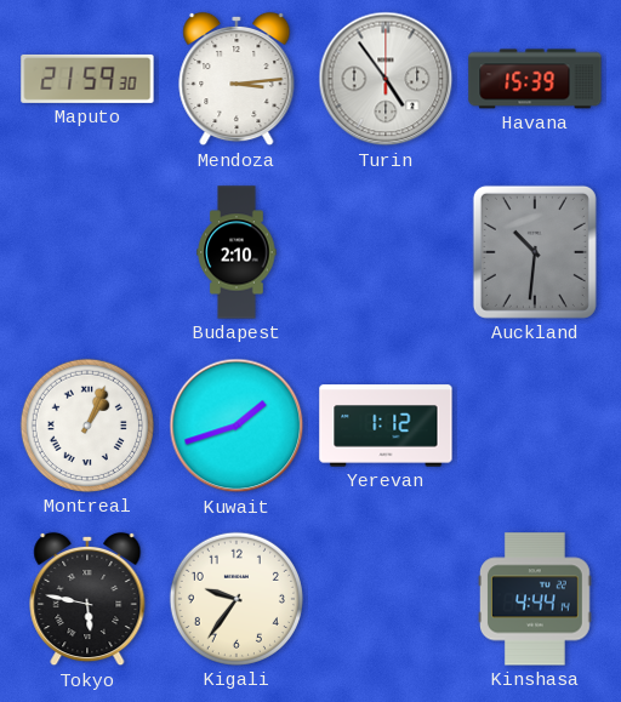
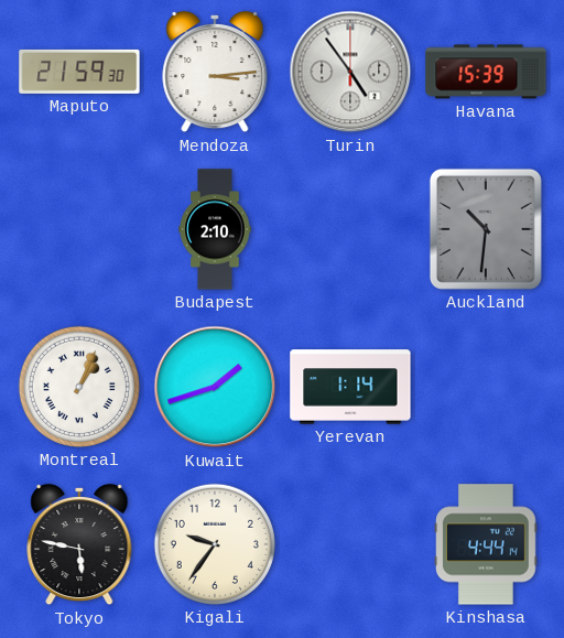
Yerevan: 1:12 -> 1:14
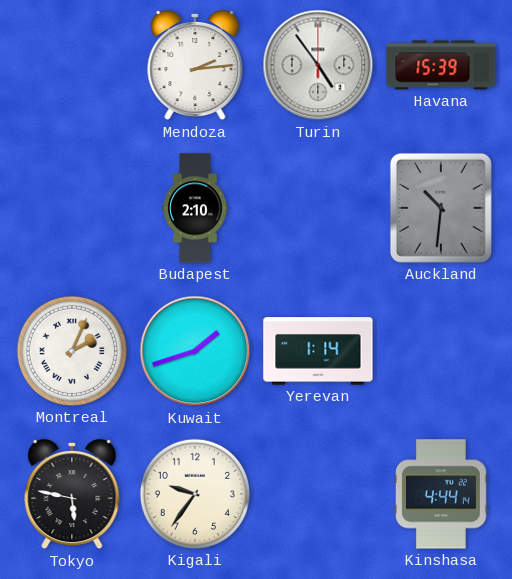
Maputo: 21:59 -> none
Mendoza: 3:14 -> 2:14
Montreal: 1:04 -> 2:04
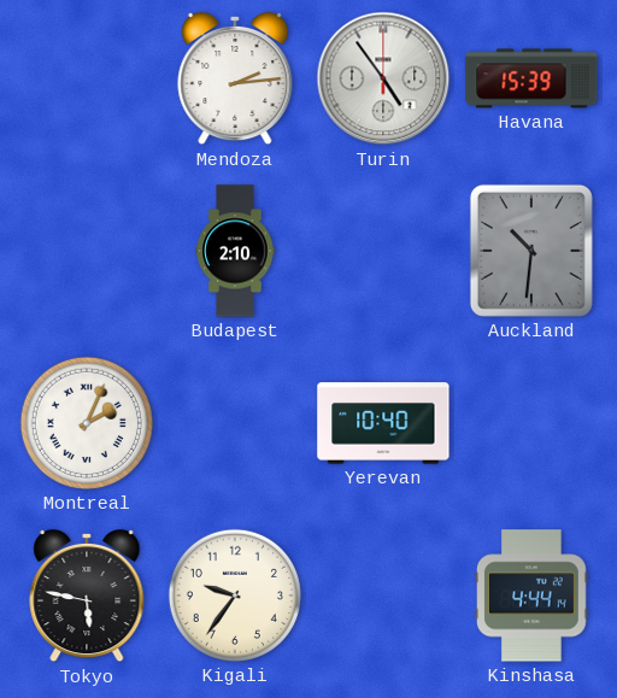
Kuwait: 1:42 -> none
Yerevan: 1:14 -> 10:40
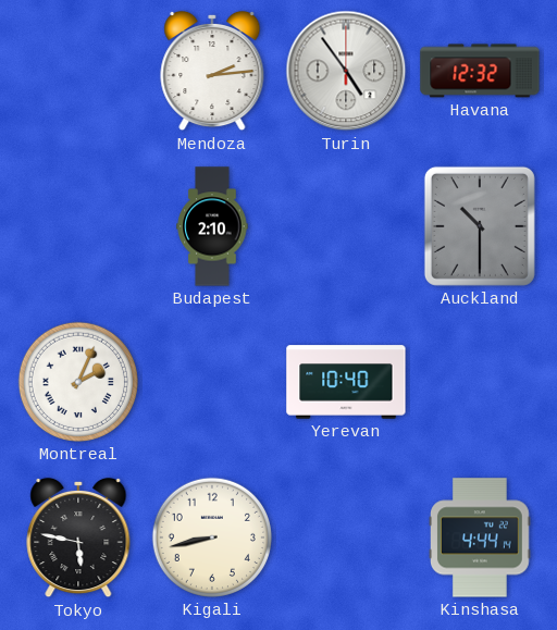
Havana: 15:39 -> 12:32
Auckland: 10:31 -> 10:30
Kigali: 9:36 -> 8:43
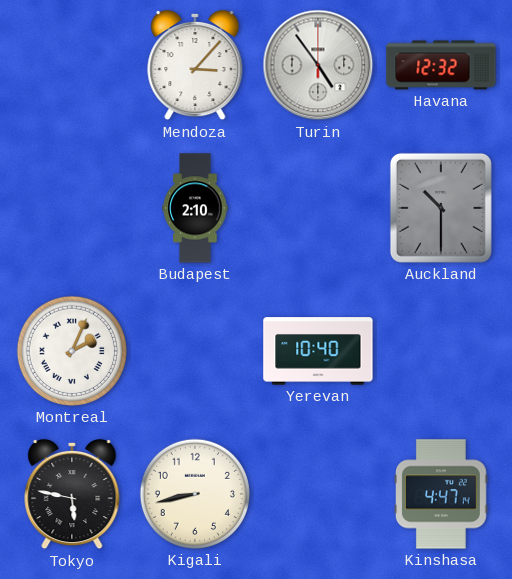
Mendoza: 2:14 -> 3:07
Kinshasa: 4:44 -> 4:47
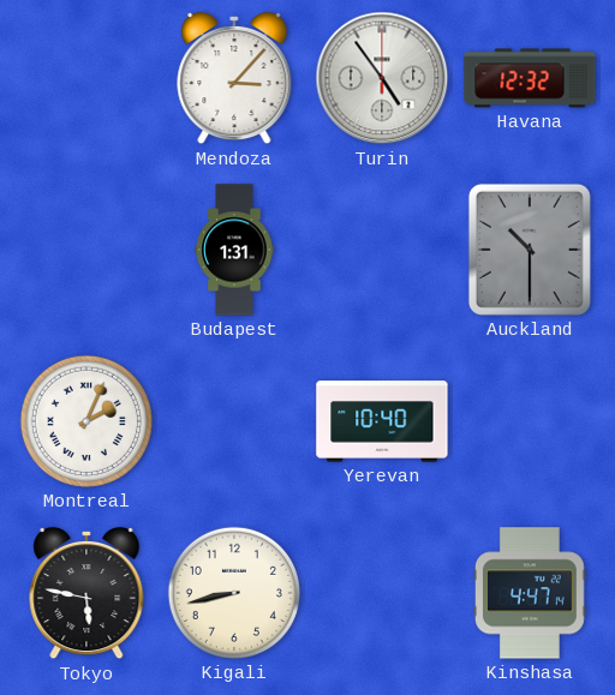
Budapest: 2:10 -> 1:31
